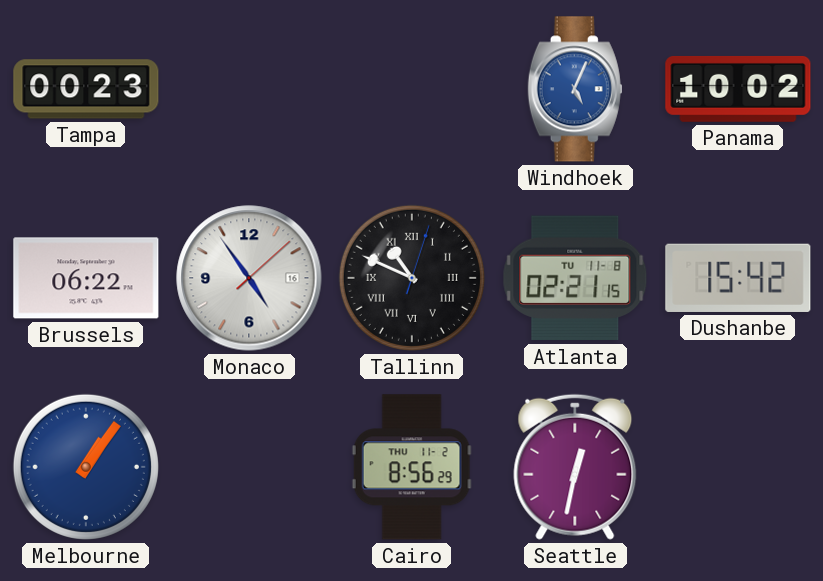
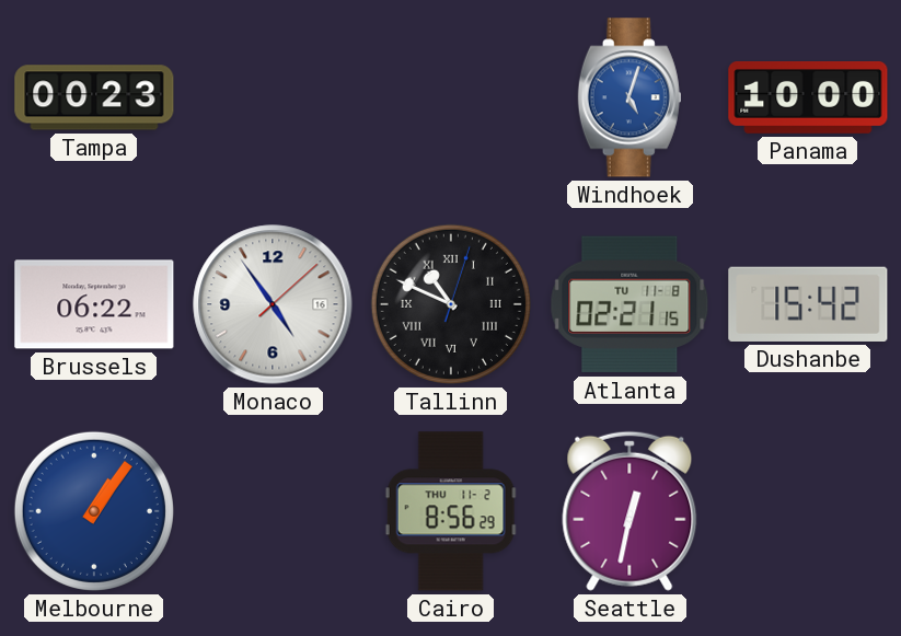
Windhoek: 5:04 -> 5:03
Panama: 10:02 -> 10:00
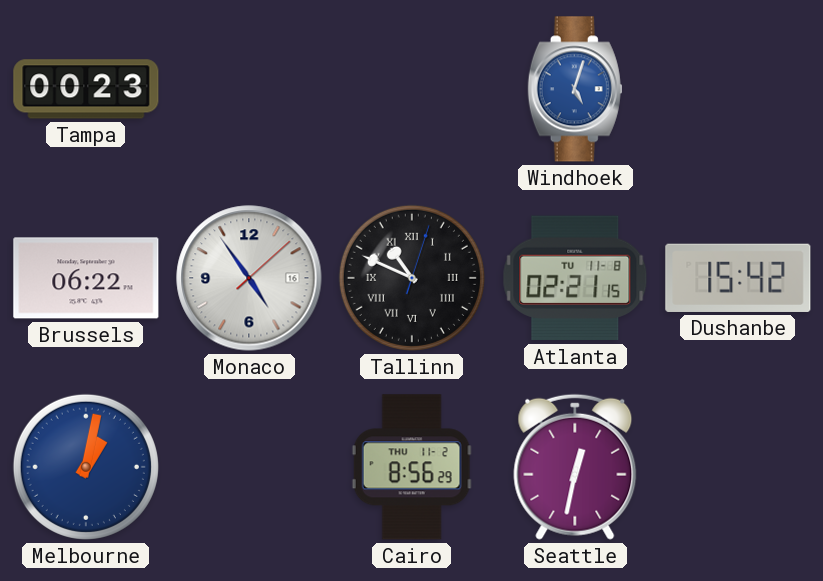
Panama: 10:00 -> none
Melbourne: 1:06 -> 1:02
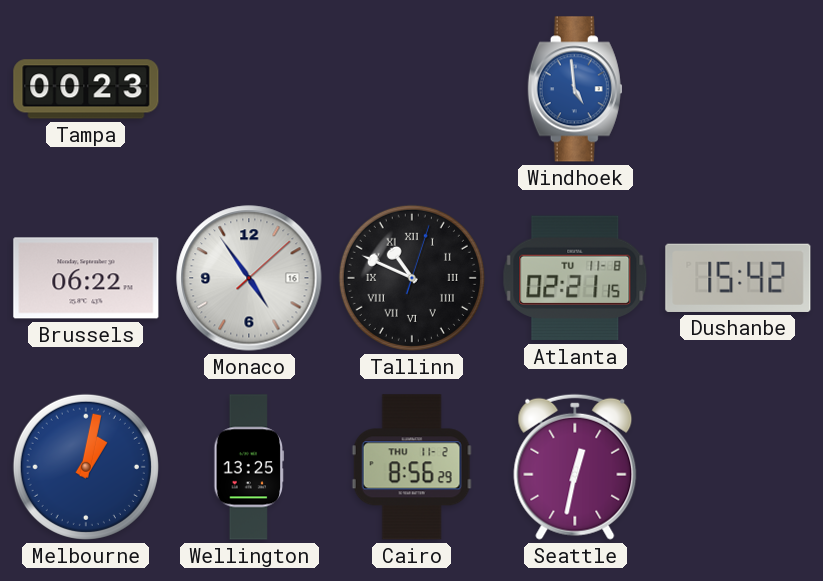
Windhoek: 5:03 -> 4:59
Wellington: none -> 13:25
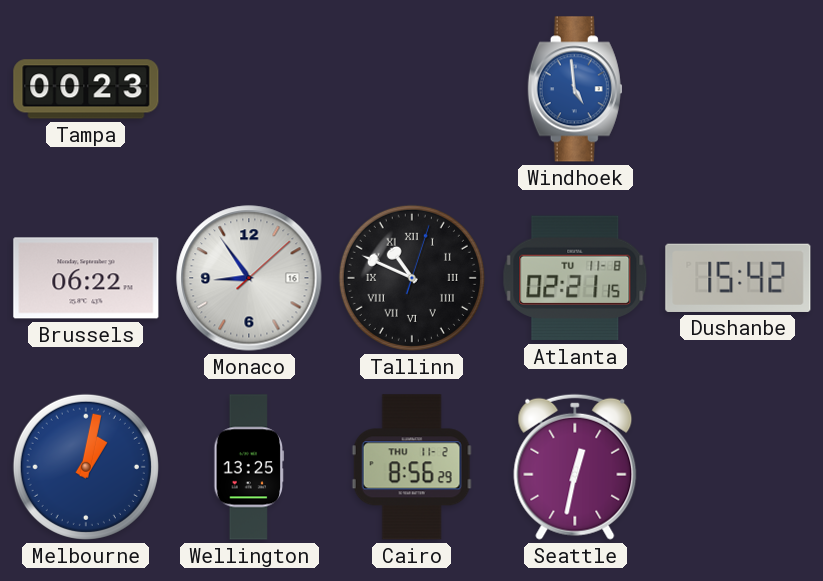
Monaco: 4:54 -> 8:54
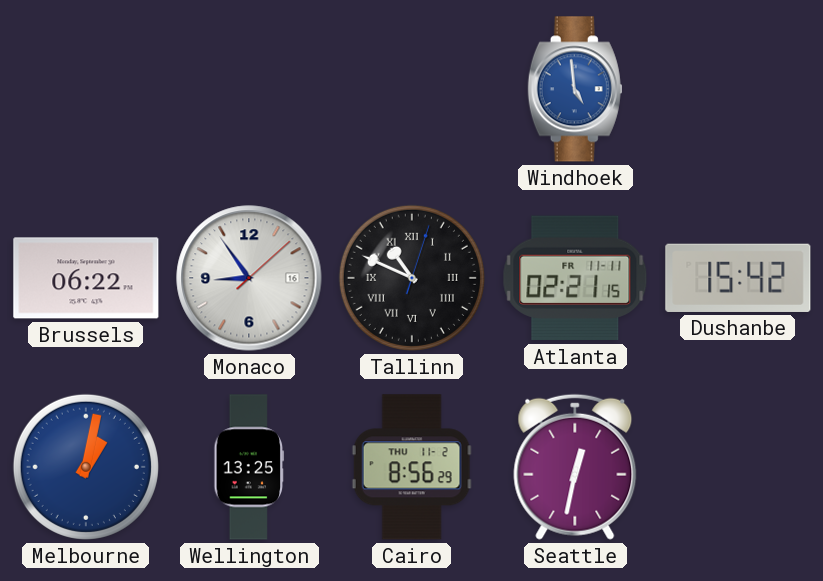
Tampa: 00:23 -> none
Atlanta date: TU 11-8 -> FR 11-11
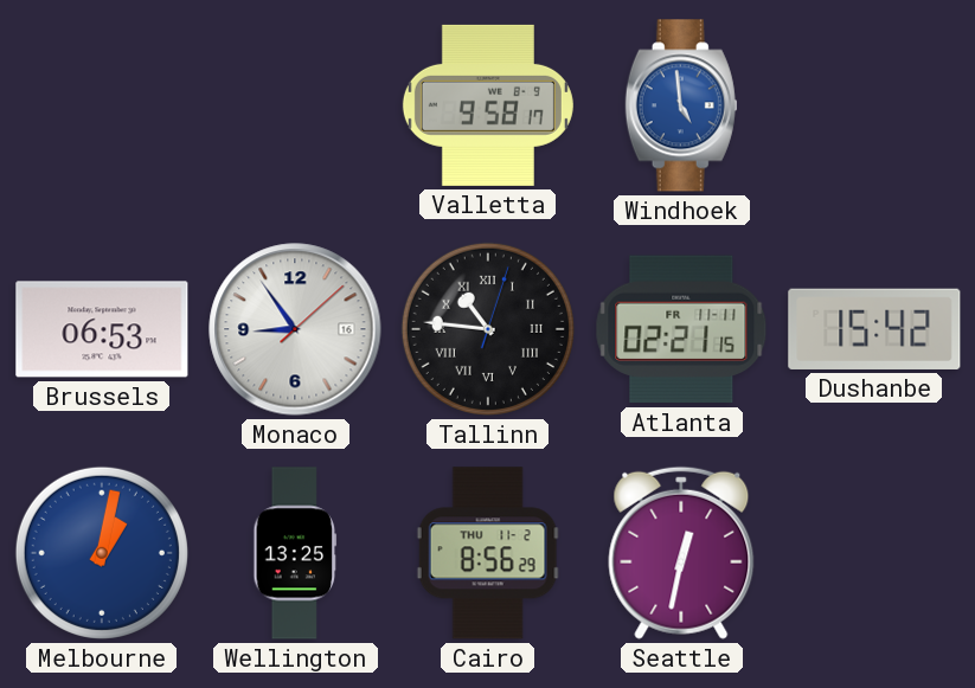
Valletta: none -> 9:58
Brussels: 06:22 -> 06:53
Tallinn: 10:49 -> 10:46
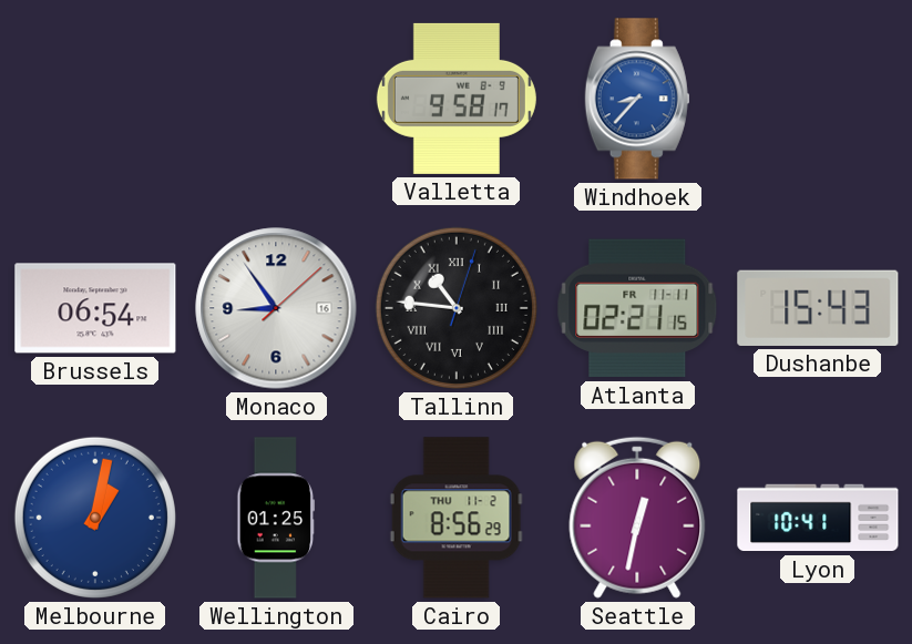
Windhoek: 4:59 -> 8:37
Brussels: 06:53 -> 06:54
Dushanbe: 15:42 -> 15:43
Wellington: 13:25 -> 01:25
Lyon: none -> 10:41
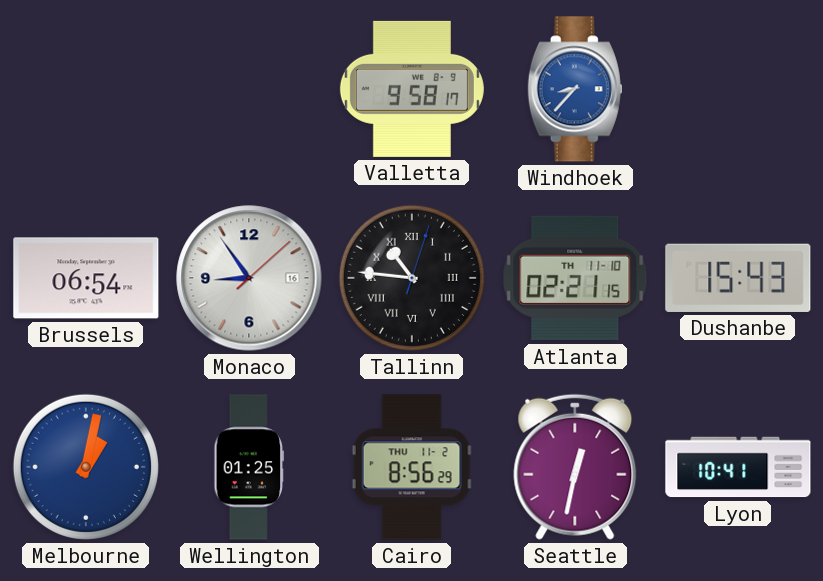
Atlanta date: FR 11-11 -> TH 11-10
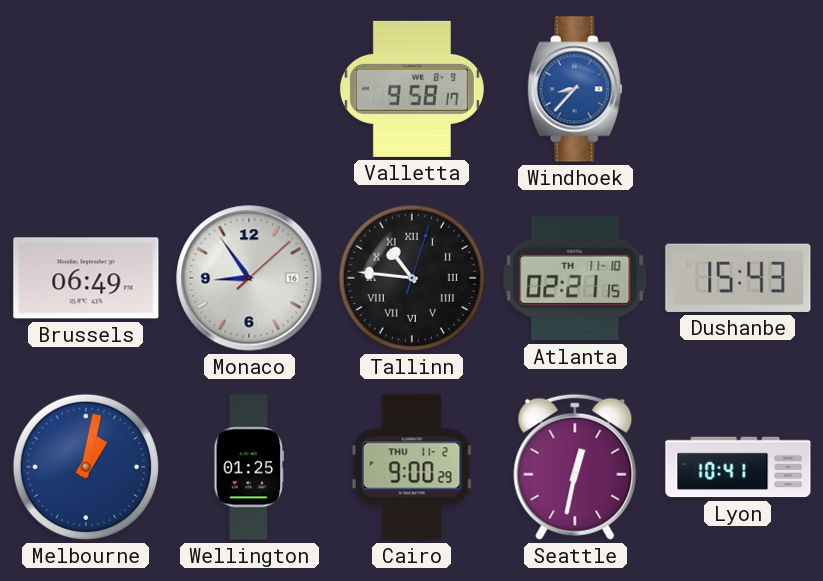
Brussels: 06:54 -> 06:49
Cairo: 8:56 -> 9:00
